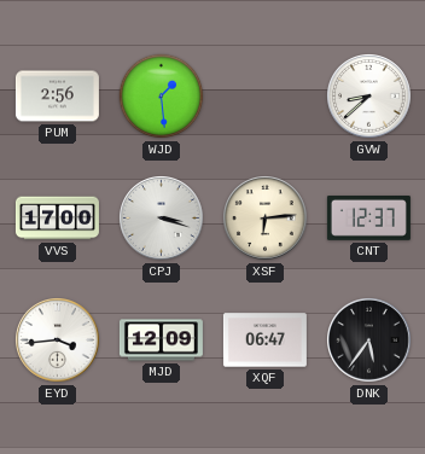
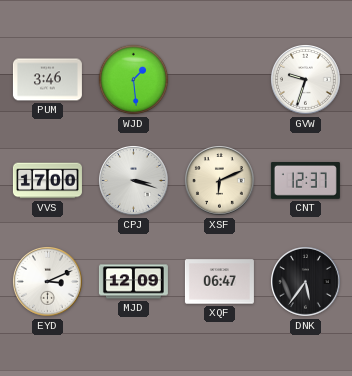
PUM: 2:56 -> 3:46
GVW: 8:38 -> 9:33
XSF: 6:14 -> 6:11
EYD: 3:44 -> 3:11
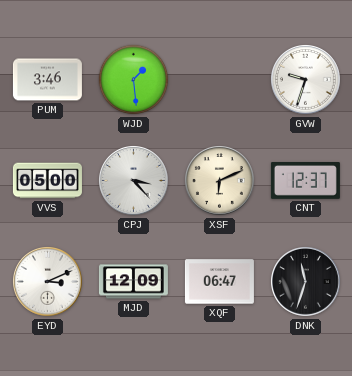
VVS: 17:00 -> 05:00
CPJ: 3:18 -> 3:23
DNK: 5:36 -> 11:33
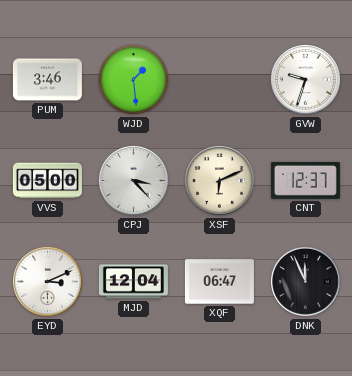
MJD: 12:09 -> 12:04
DNK: 11:33 -> 11:56
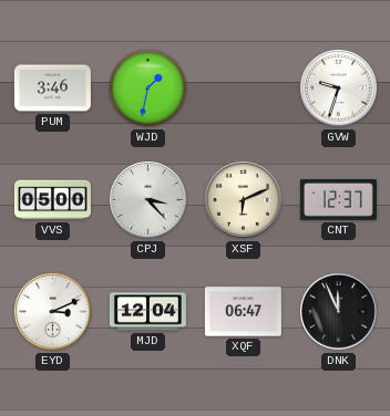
WJD: 1:29 -> 1:32
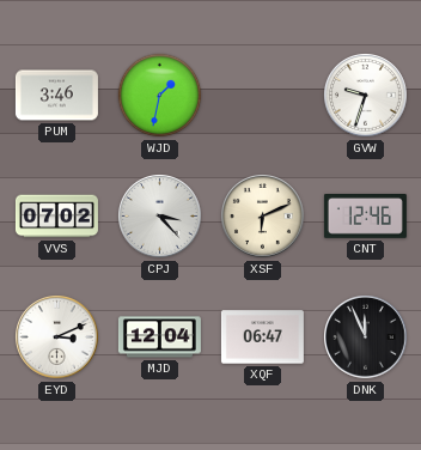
VVS: 05:00 -> 07:02
CNT: 12:37 -> 12:46
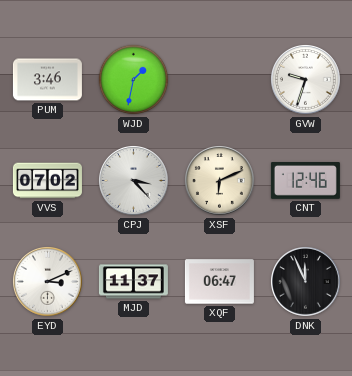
MJD: 12:04 -> 11:37
